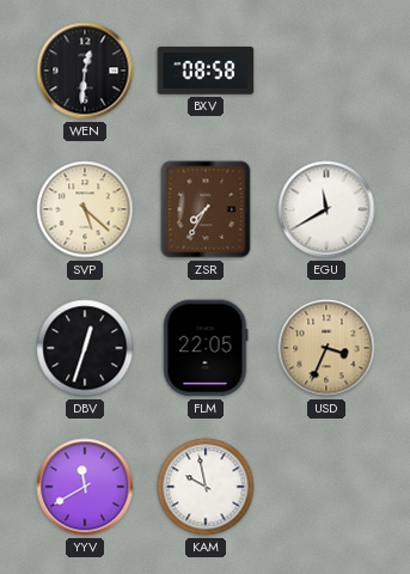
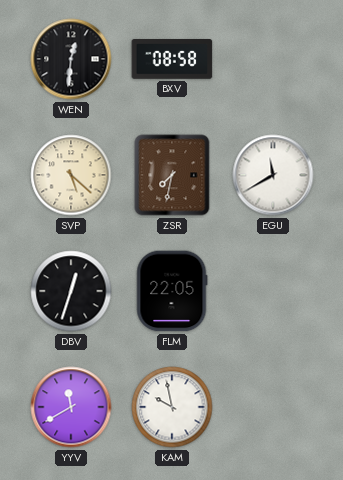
ZSR: 7:35 -> 7:32
USD: 3:34 -> none
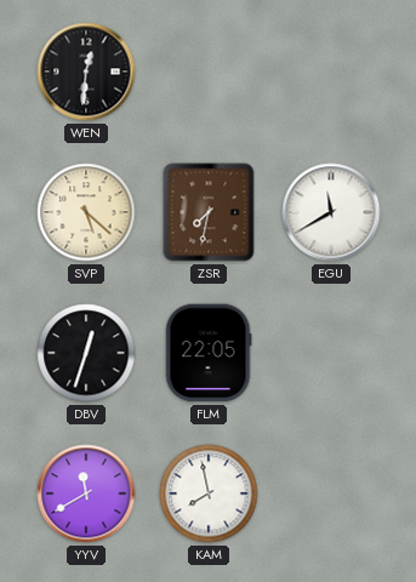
BXV: 08:58 -> none
KAM: 9:58 -> 7:58
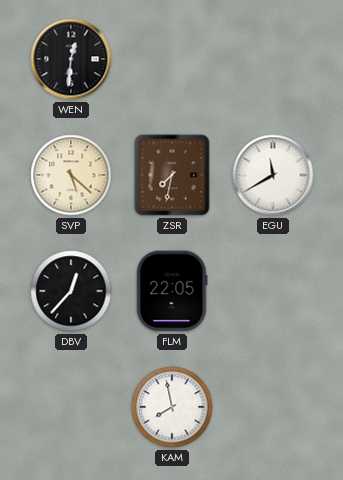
DBV: 12:33 -> 12:37
YYV: 11:40 -> none
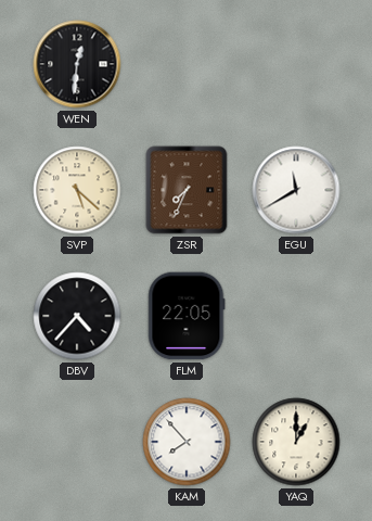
ZSR: 7:32 -> 7:34
DBV: 12:37 -> 4:37
KAM: 7:58 -> 7:53
YAQ: none -> 1:00
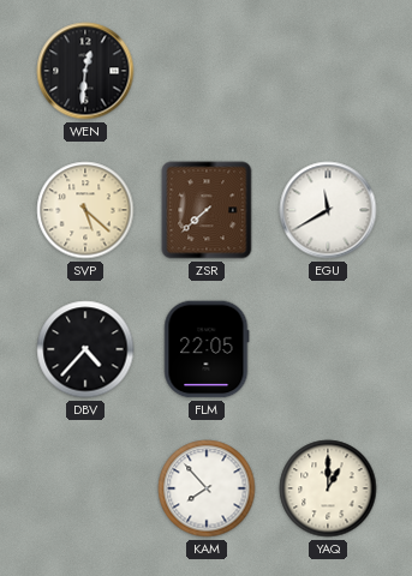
ZSR: 7:34 -> 7:38
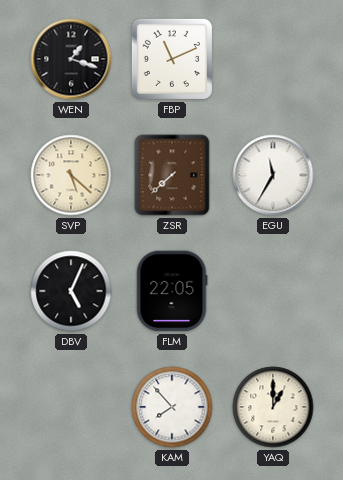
WEN: 12:31 -> 1:18
FBP: none -> 11:11
EGU: 11:40 -> 11:35
DBV: 4:37 -> 5:04
